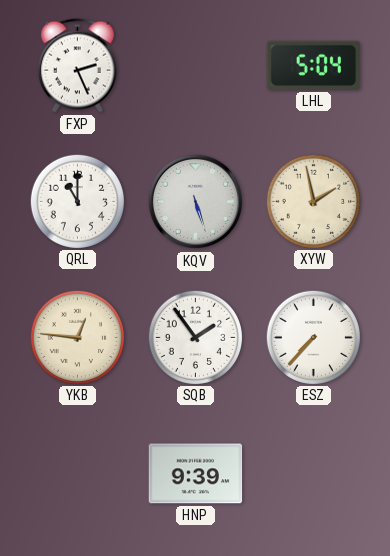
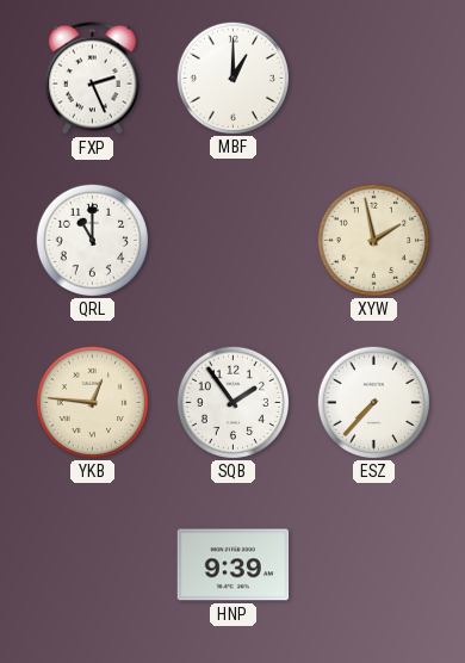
MBF: none -> 1:00
LHL: 5:04 -> none
KQV: 5:27 -> none
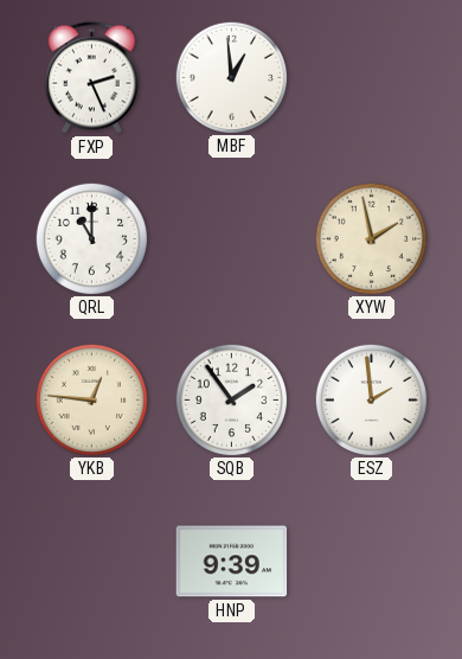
MBF: 1:00 -> 12:59
ESZ: 7:37 -> 1:59
